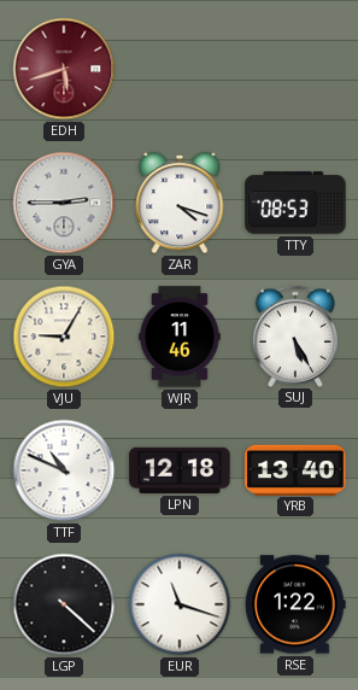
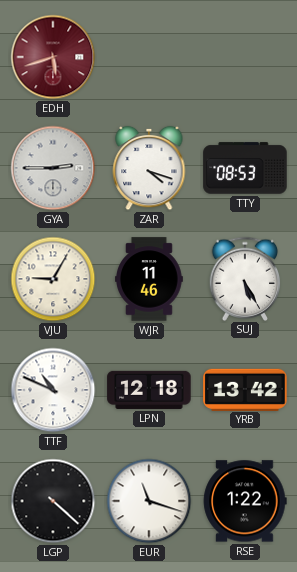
YRB: 13:40 -> 13:42
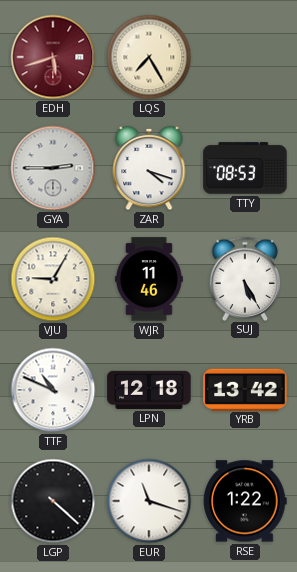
LQS: none -> 7:25
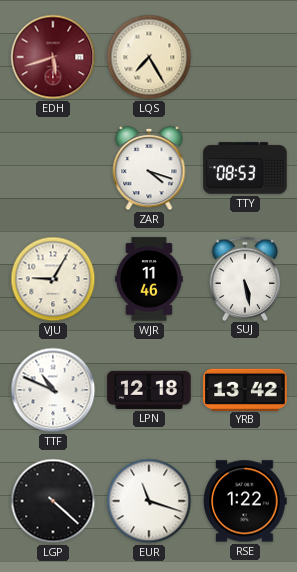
GYA: 2:45 -> none
SUJ: 5:25 -> 5:28
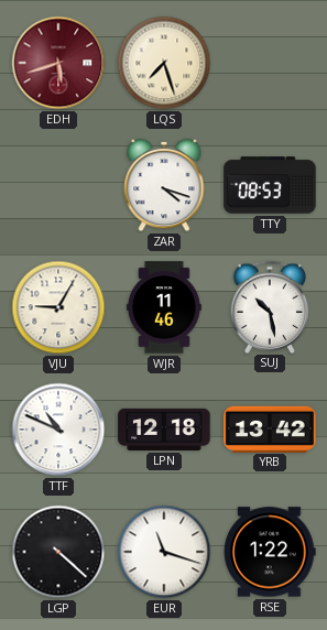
LQS: 7:25 -> 7:27
SUJ: 5:28 -> 10:28
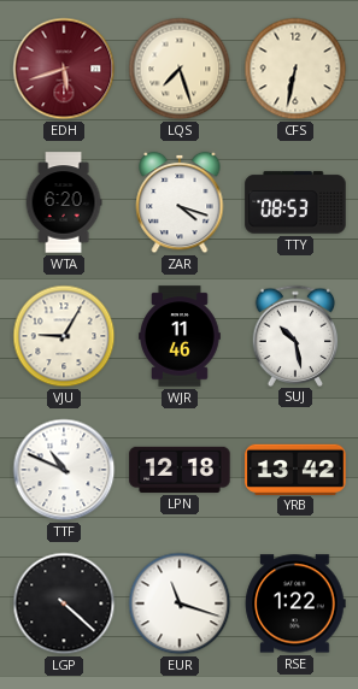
CFS: none -> 6:32
WTA: none -> 6:20
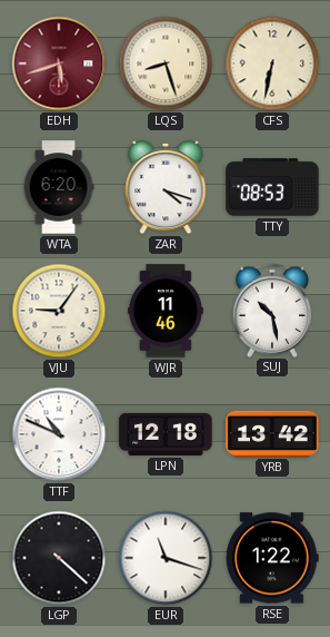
LQS: 7:27 -> 8:27
VJU: 9:05 -> 9:06
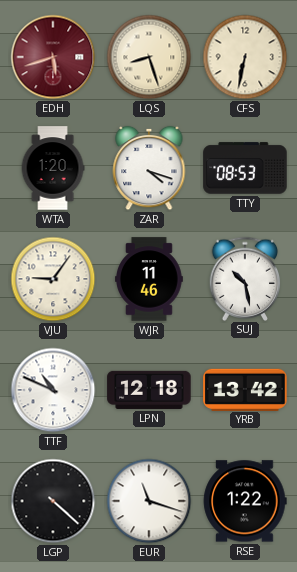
WTA: 6:20 -> 1:20
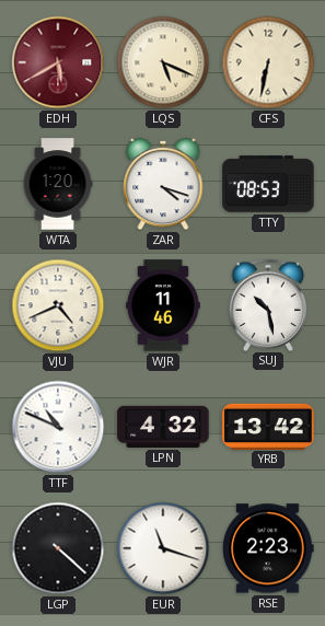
EDH: 5:42 -> 5:40
LQS: 8:27 -> 5:19
VJU: 9:06 -> 4:41
LPN: 12:18 -> 4:32
RSE: 1:22 -> 2:23
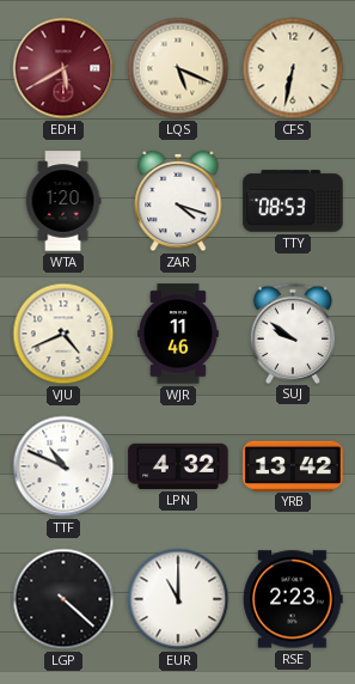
SUJ: 10:28 -> 9:51
EUR: 11:18 -> 11:00
